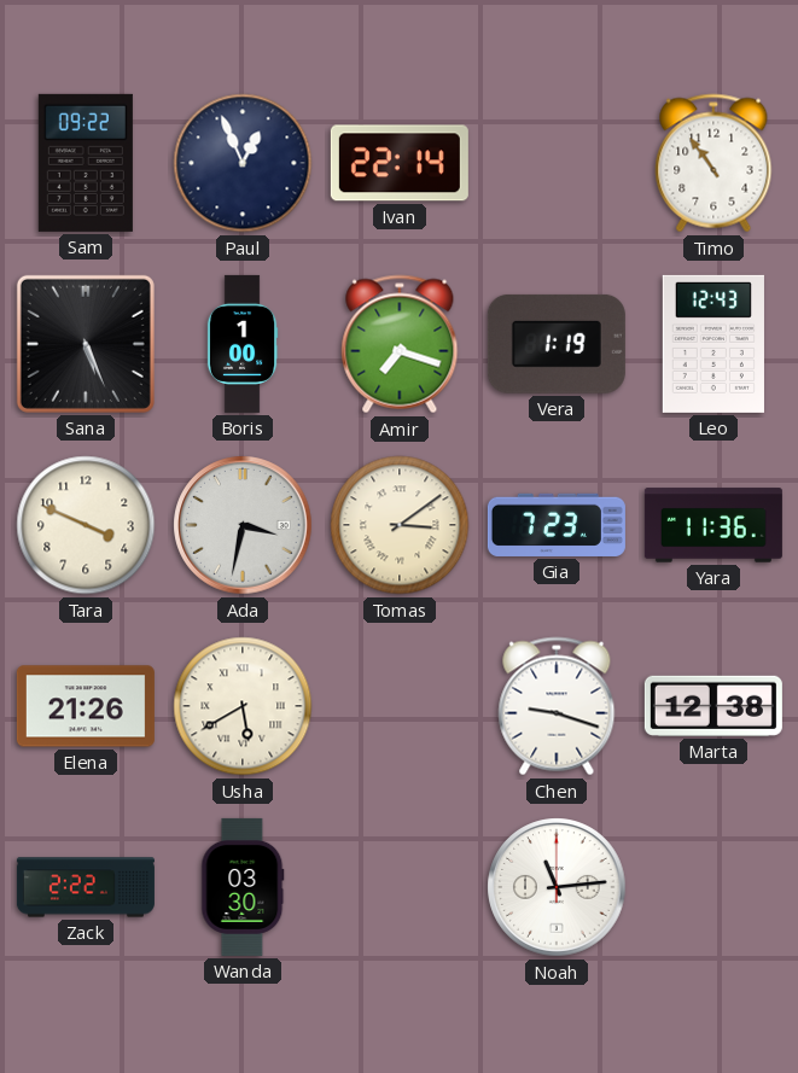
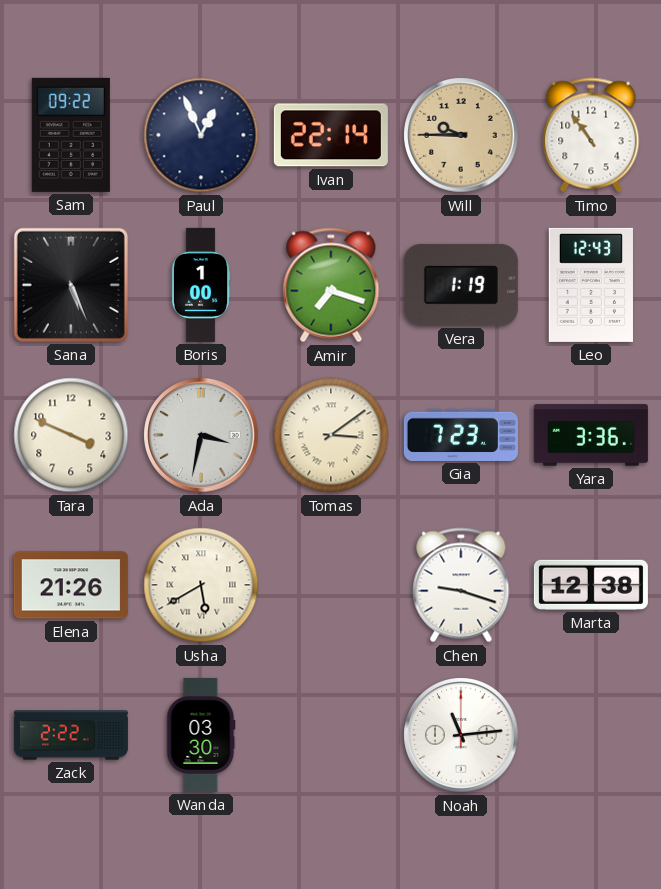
Will: none -> 9:45
Yara: 11:36 -> 3:36
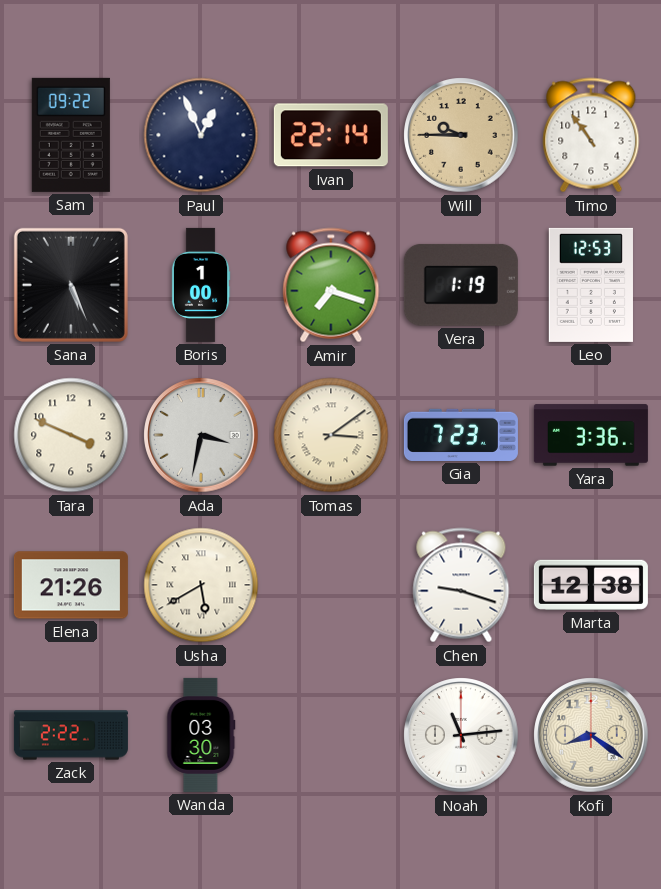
Leo: 12:43 -> 12:53
Kofi: none -> 8:21
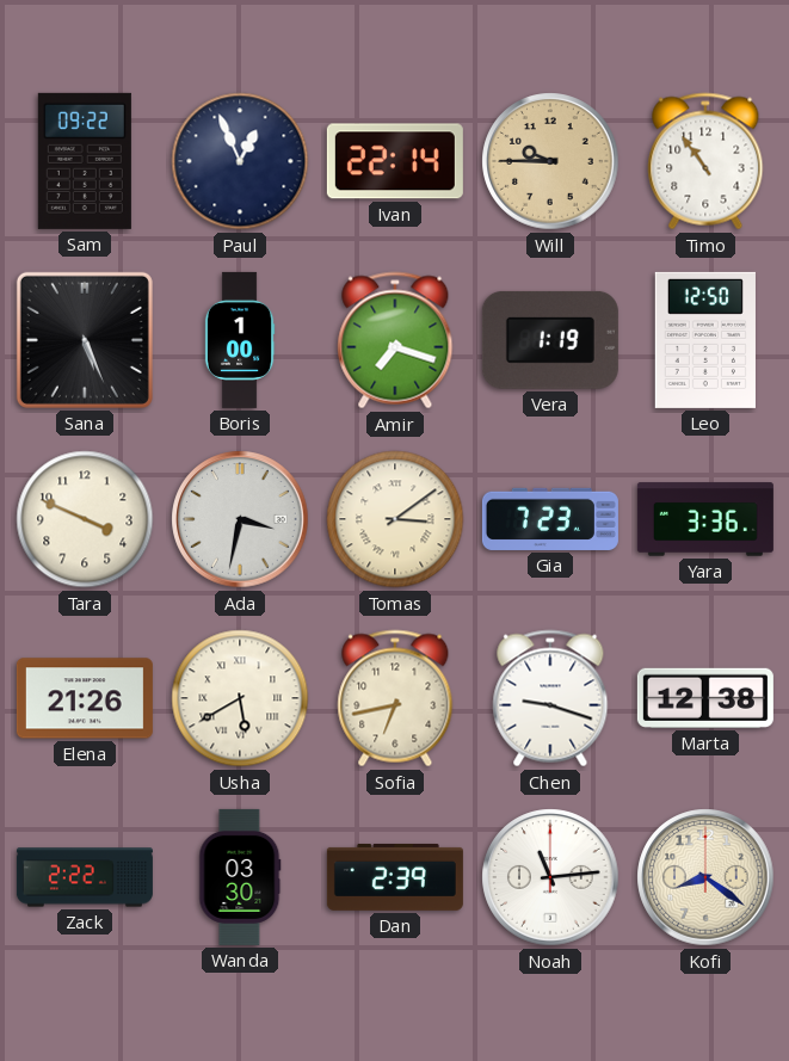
Leo: 12:53 -> 12:50
Sofia: none -> 6:43
Dan: none -> 2:39
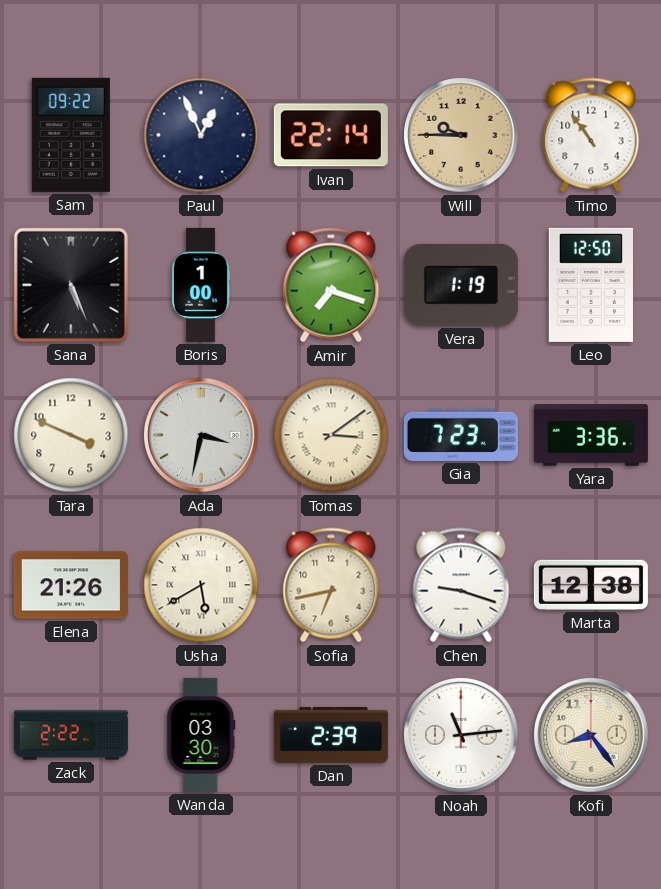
Kofi: 8:21 -> 8:24
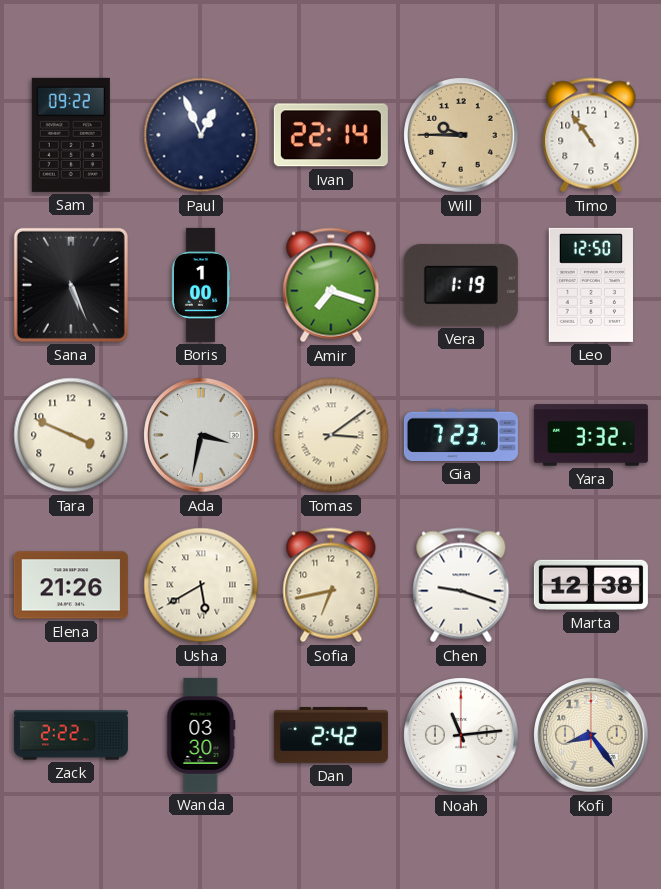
Yara: 3:36 -> 3:32
Dan: 2:39 -> 2:42
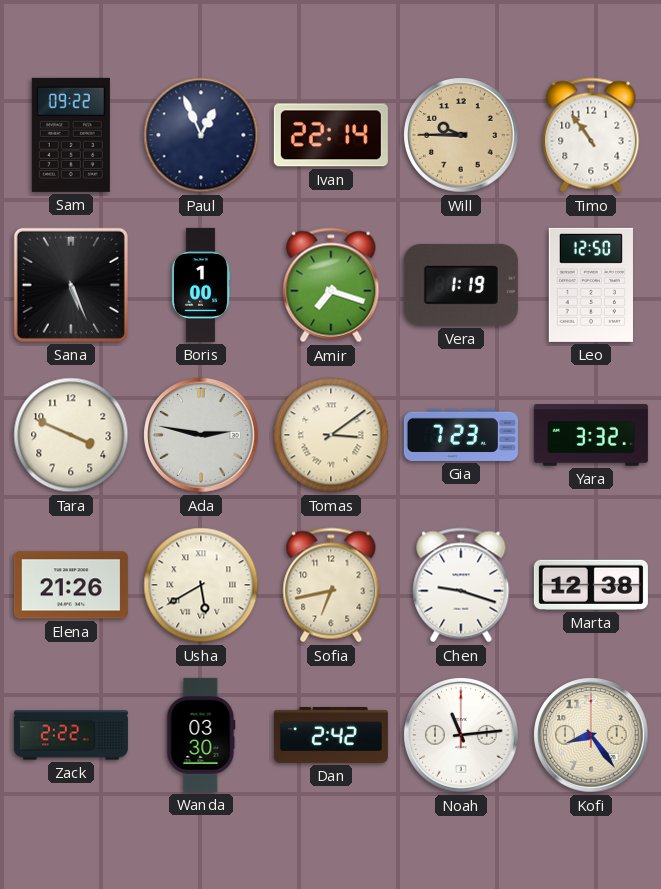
Ada: 3:32 -> 2:47
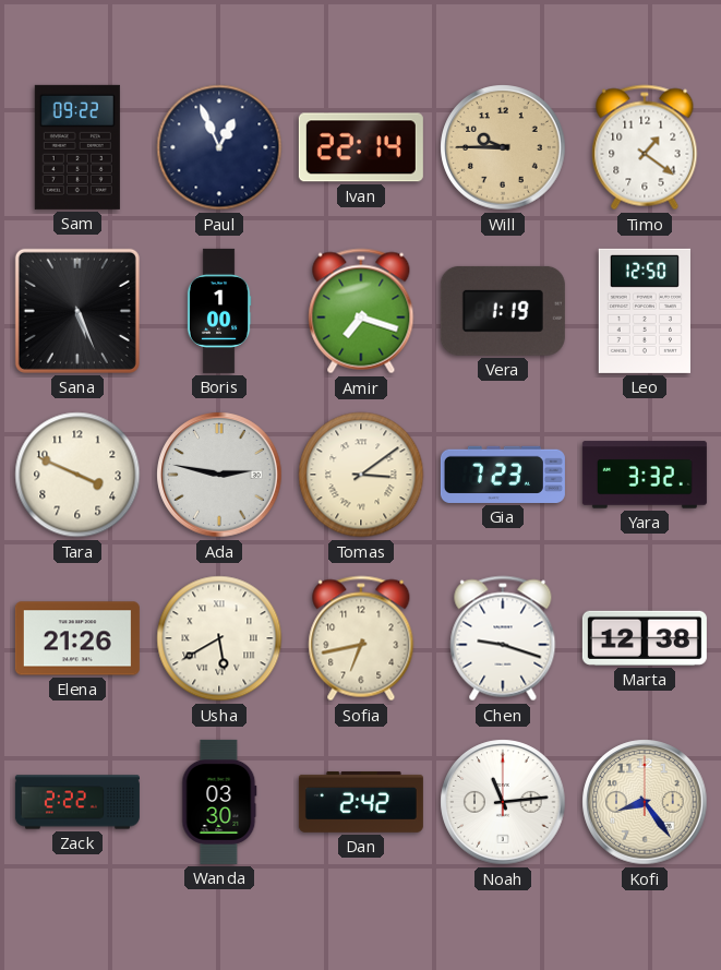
Timo: 10:54 -> 1:21
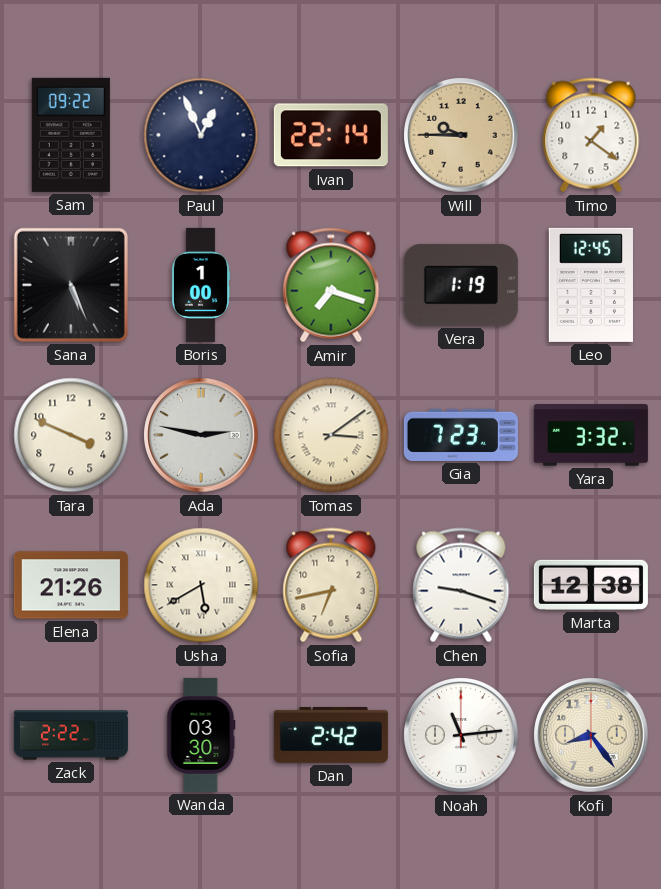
Leo: 12:50 -> 12:45
